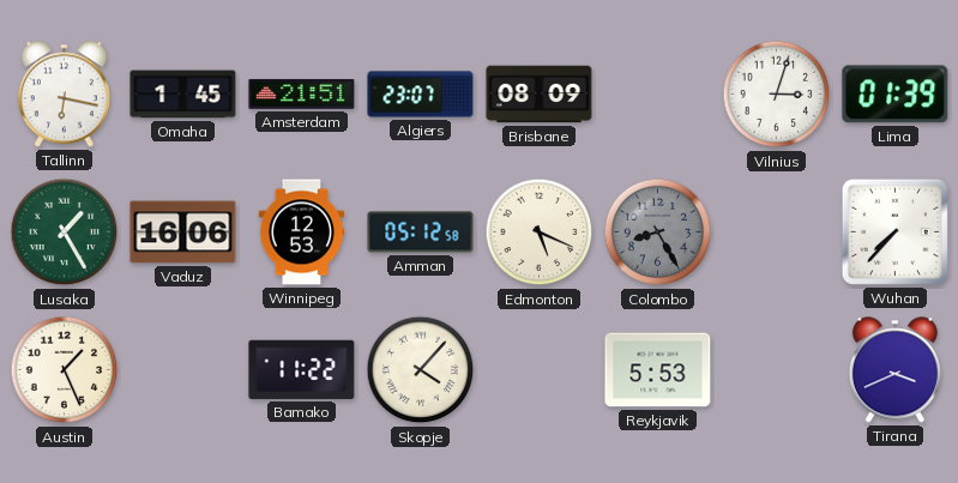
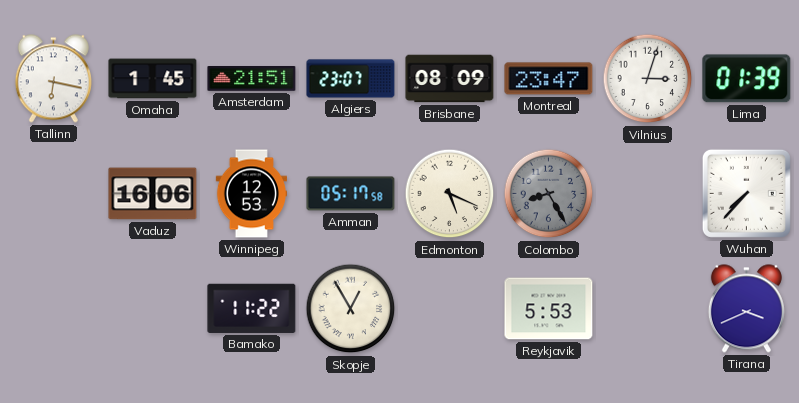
Montreal: none -> 23:47
Lusaka: 1:25 -> none
Amman: 05:12 -> 05:17
Austin: 1:26 -> none
Skopje: 4:07 -> 12:55
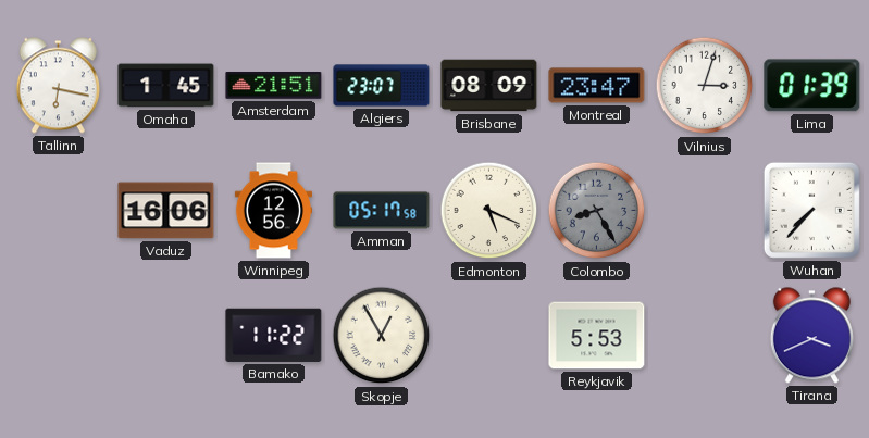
Winnipeg: 12:53 -> 12:56
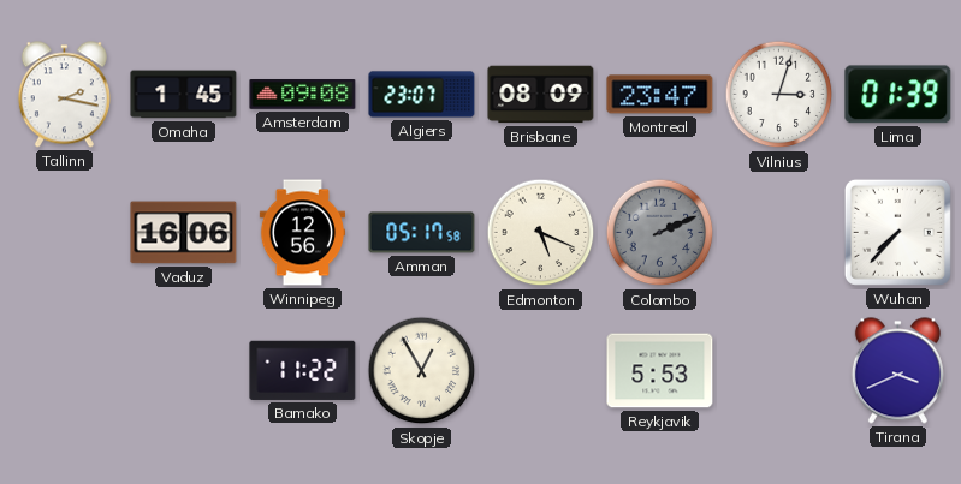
Tallinn: 6:17 -> 2:17
Amsterdam: 21:51 -> 09:08
Colombo: 8:25 -> 2:11
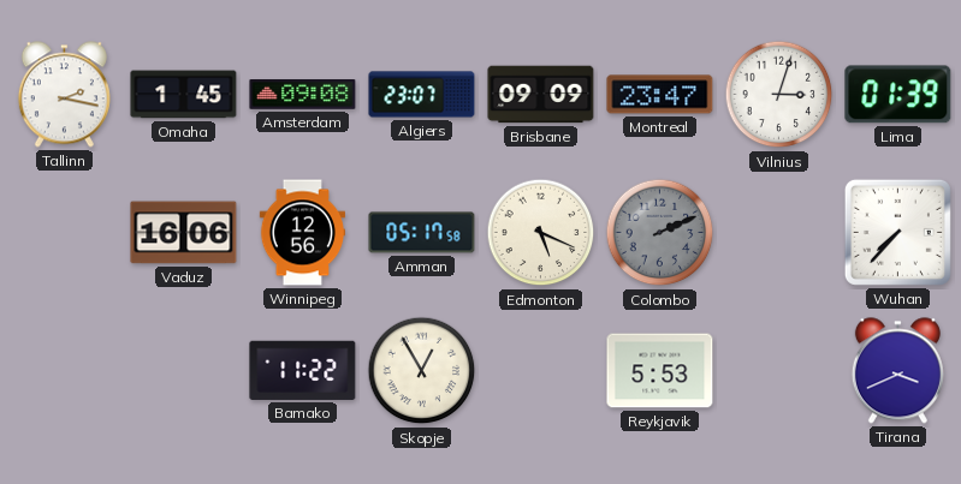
Brisbane: 08:09 -> 09:09
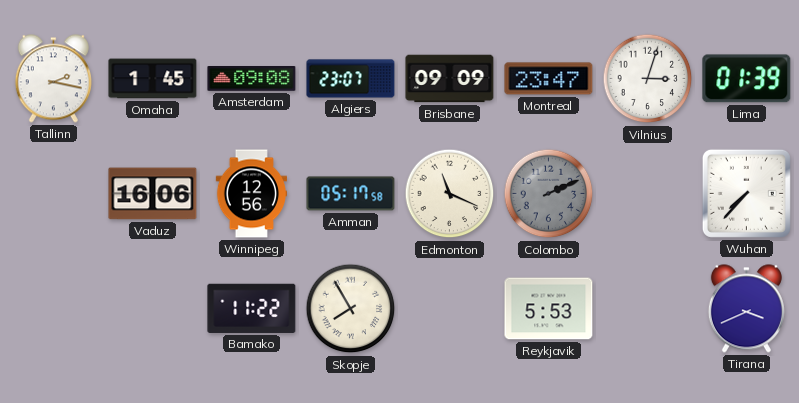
Edmonton: 5:19 -> 11:19
Skopje: 12:55 -> 7:55
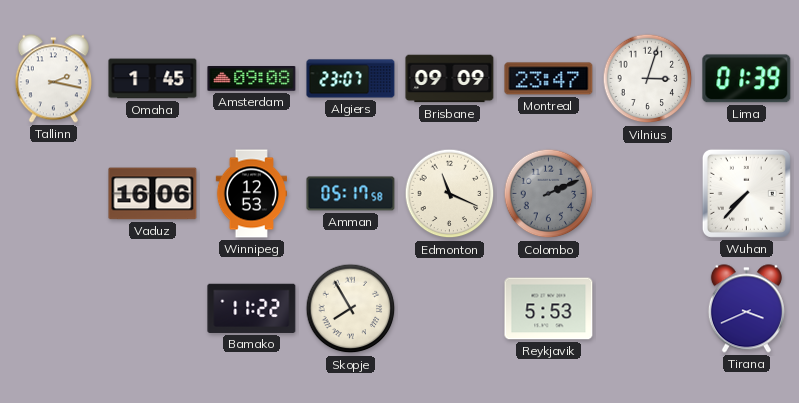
Winnipeg: 12:56 -> 12:53
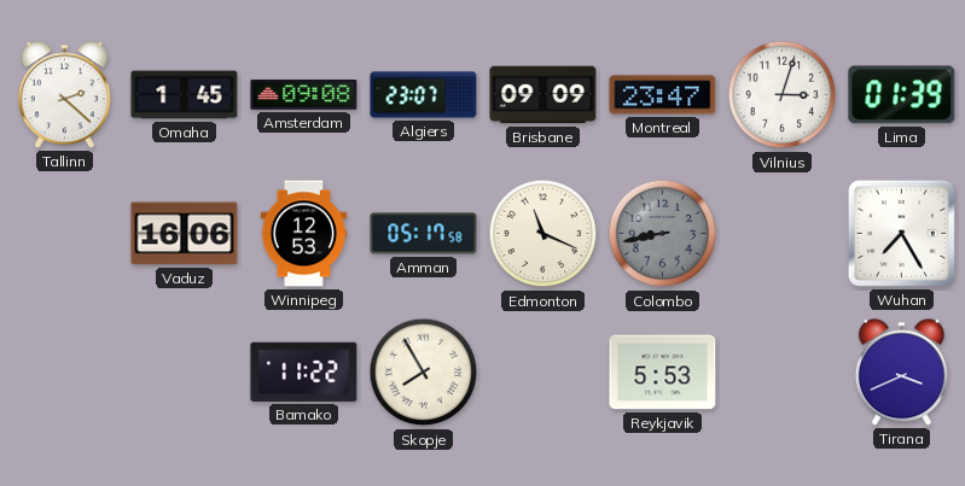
Tallinn: 2:17 -> 2:22
Colombo: 2:11 -> 8:43
Wuhan: 7:37 -> 7:25
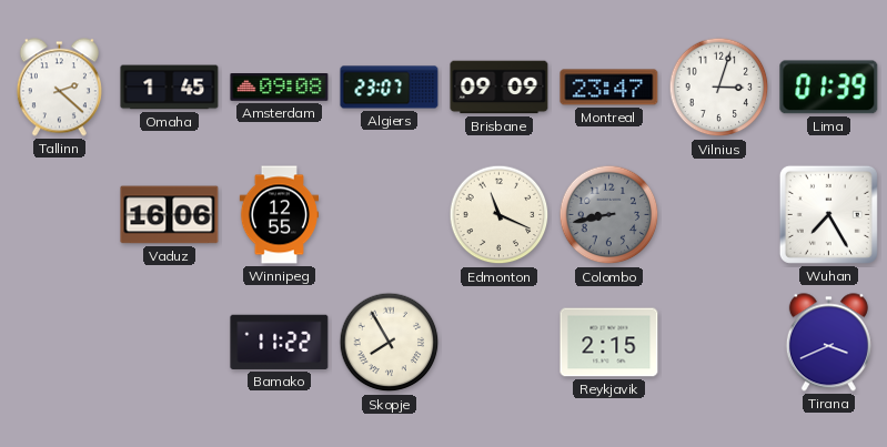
Winnipeg: 12:53 -> 12:55
Amman: 05:17 -> none
Reykjavik: 5:53 -> 2:15
